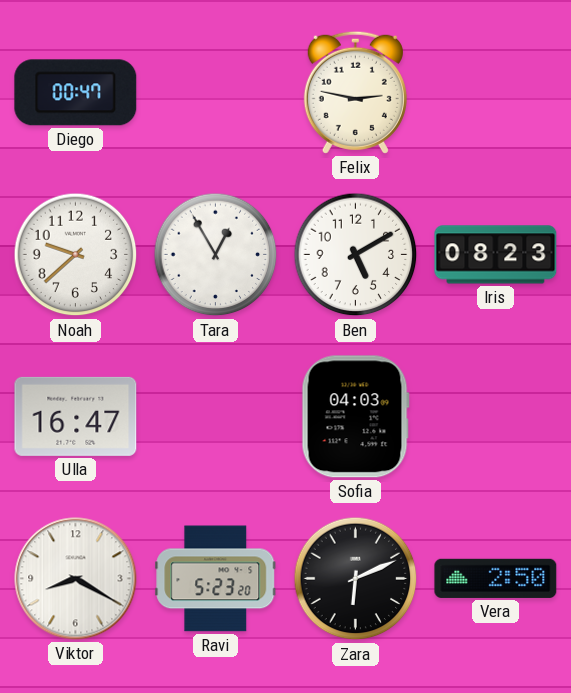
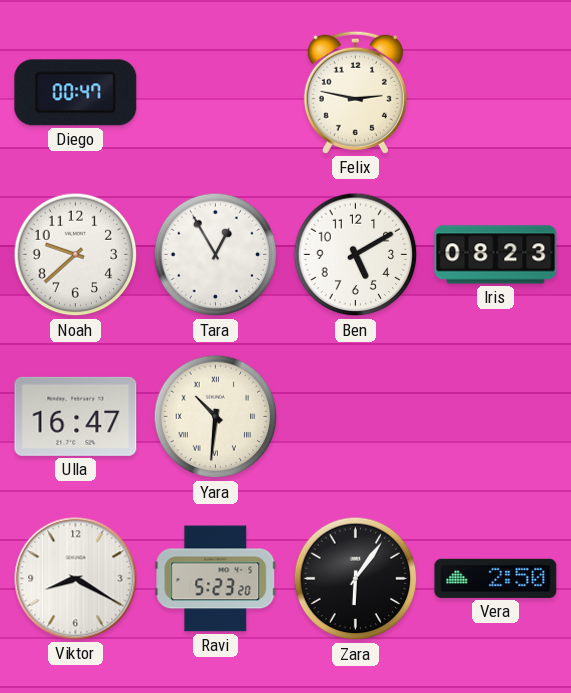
Yara: none -> 10:31
Sofia: 04:03 -> none
Zara: 6:11 -> 6:06
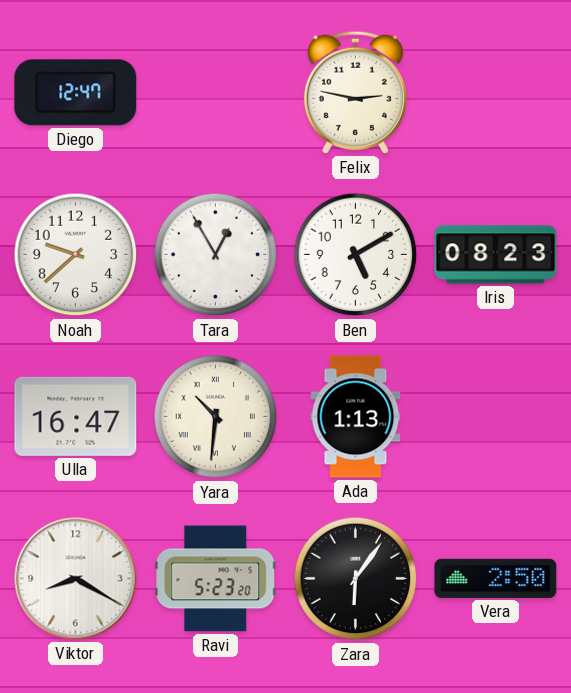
Diego: 00:47 -> 12:47
Ada: none -> 1:13
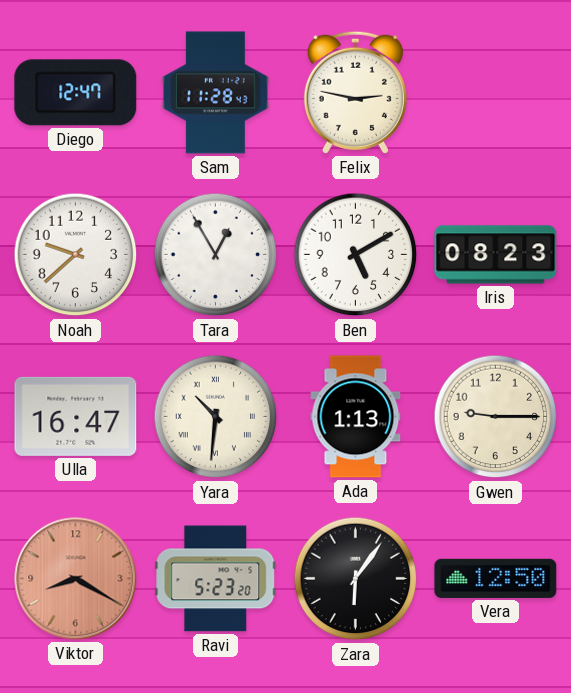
Sam: none -> 11:28
Gwen: none -> 9:15
Viktor dial: white -> salmon
Vera: 2:50 -> 12:50
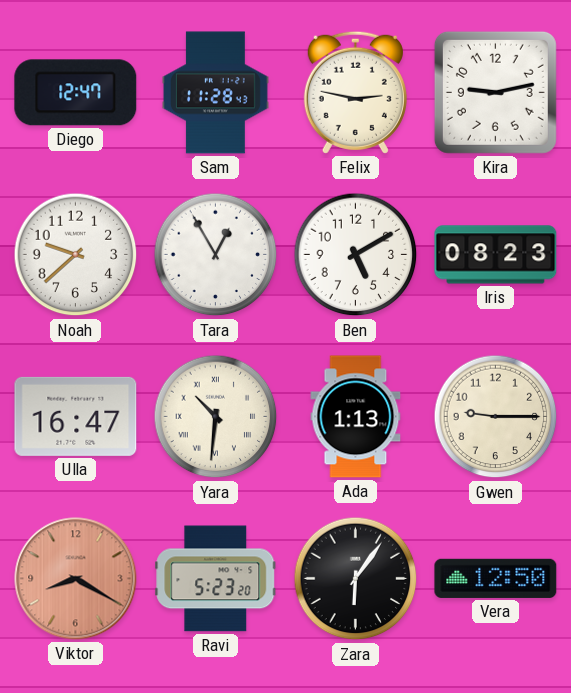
Kira: none -> 9:13
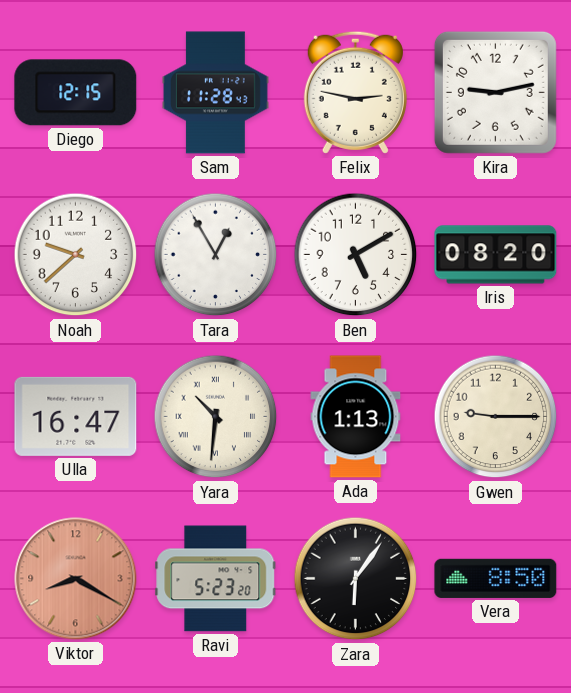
Diego: 12:47 -> 12:15
Iris: 08:23 -> 08:20
Vera: 12:50 -> 8:50
